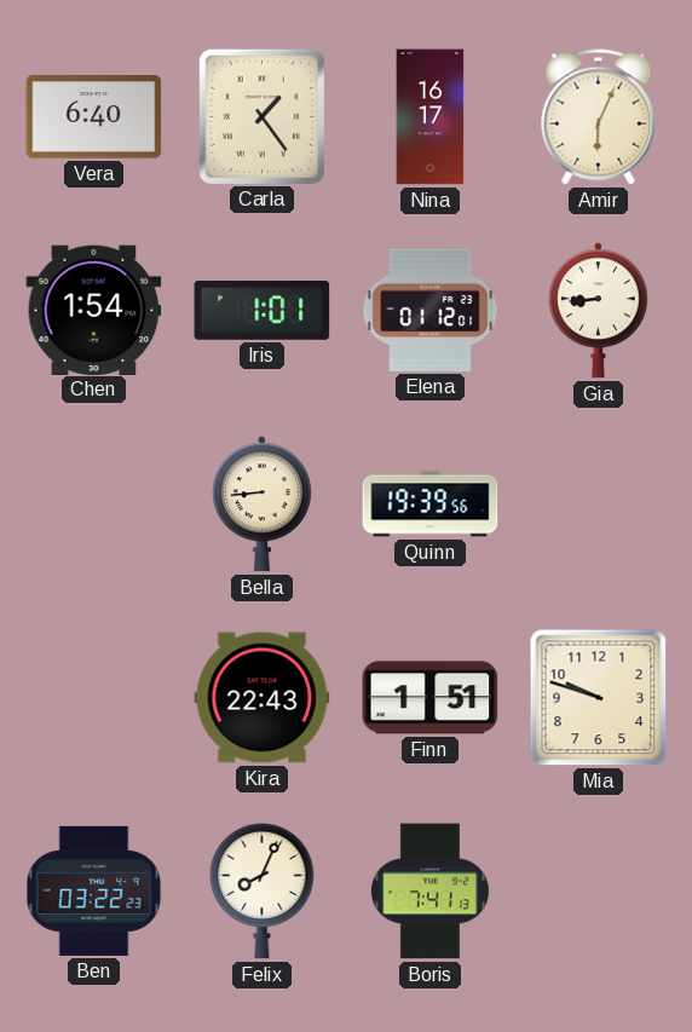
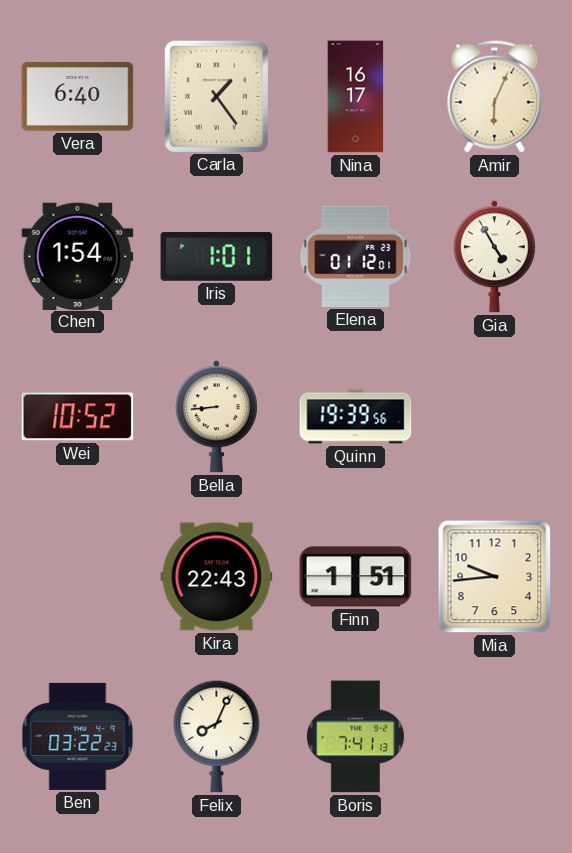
Gia: 8:44 -> 4:55
Wei: none -> 10:52
Mia: 9:48 -> 9:44
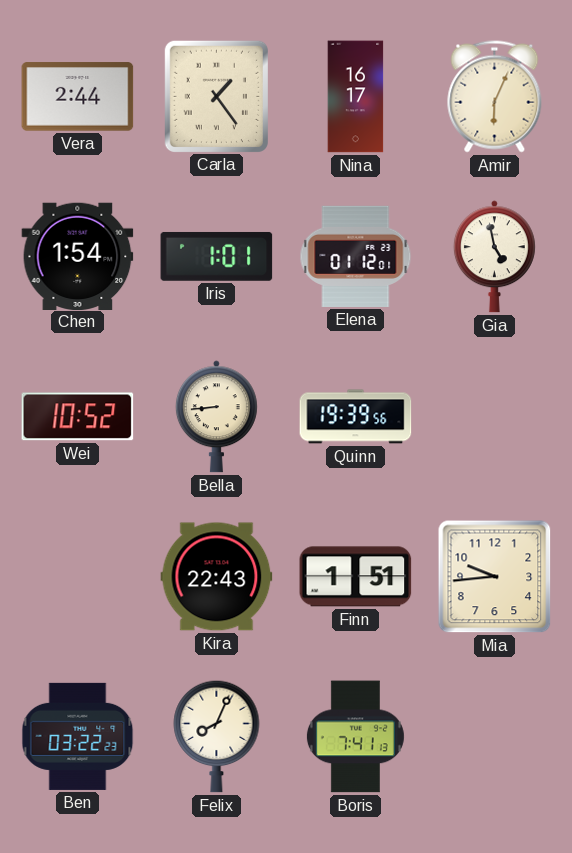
Vera: 6:40 -> 2:44
Gia: 4:55 -> 4:58
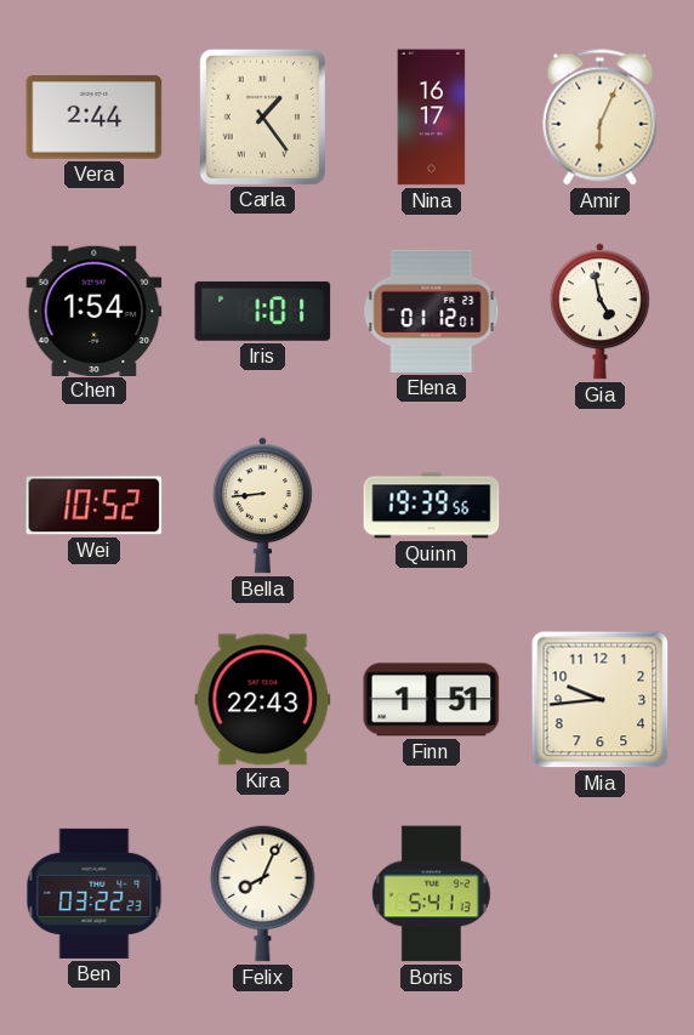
Boris: 7:41 -> 5:41
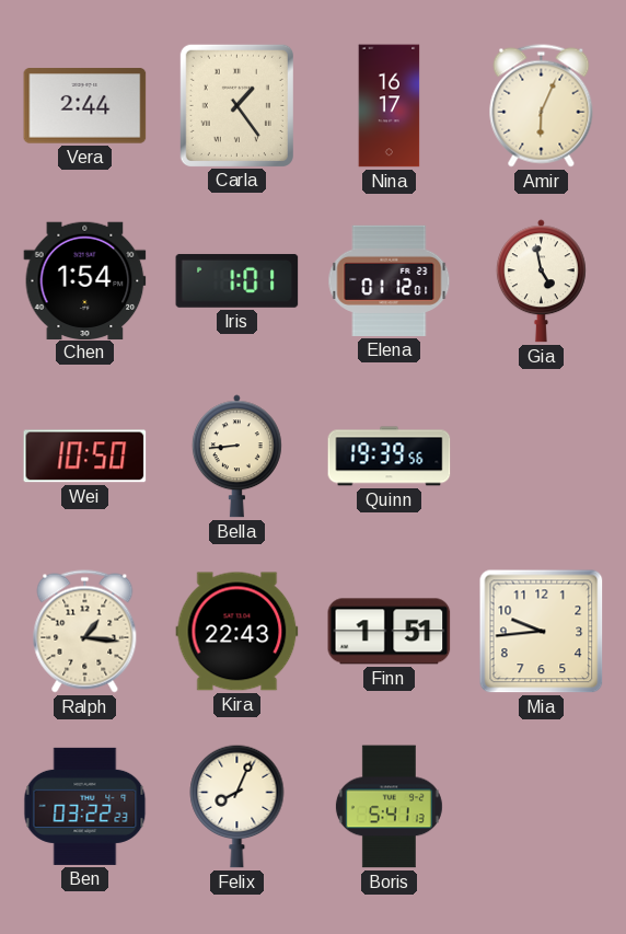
Wei: 10:52 -> 10:50
Ralph: none -> 1:16
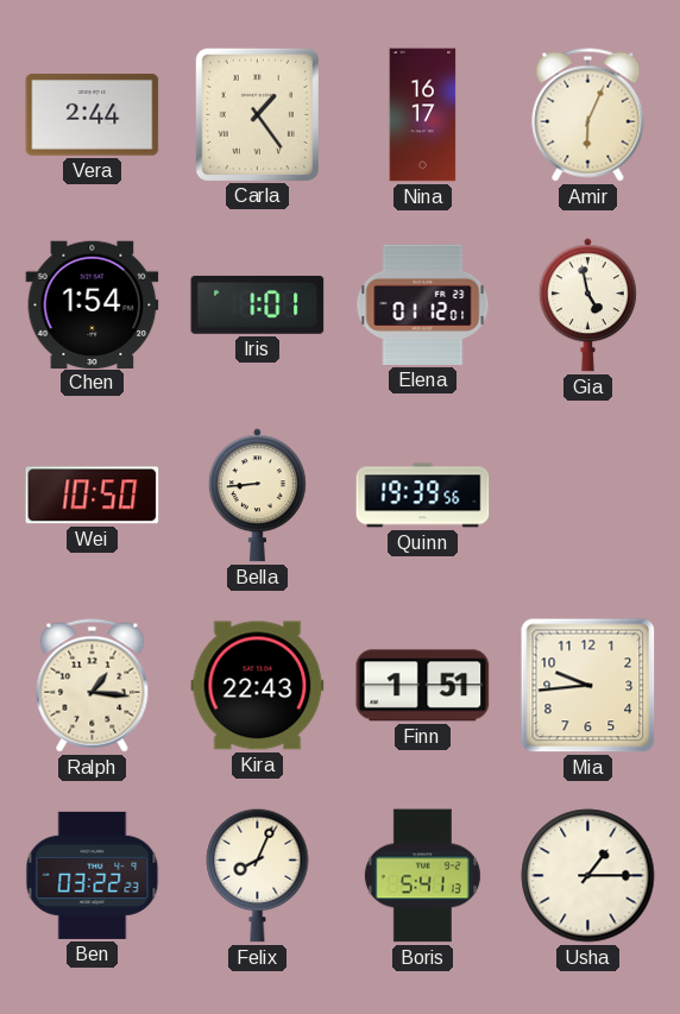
Usha: none -> 1:15
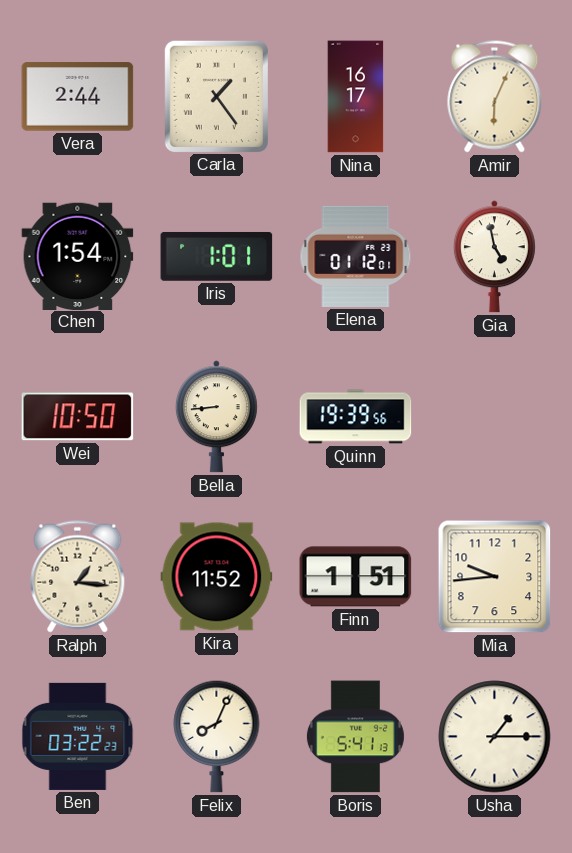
Kira: 22:43 -> 11:52
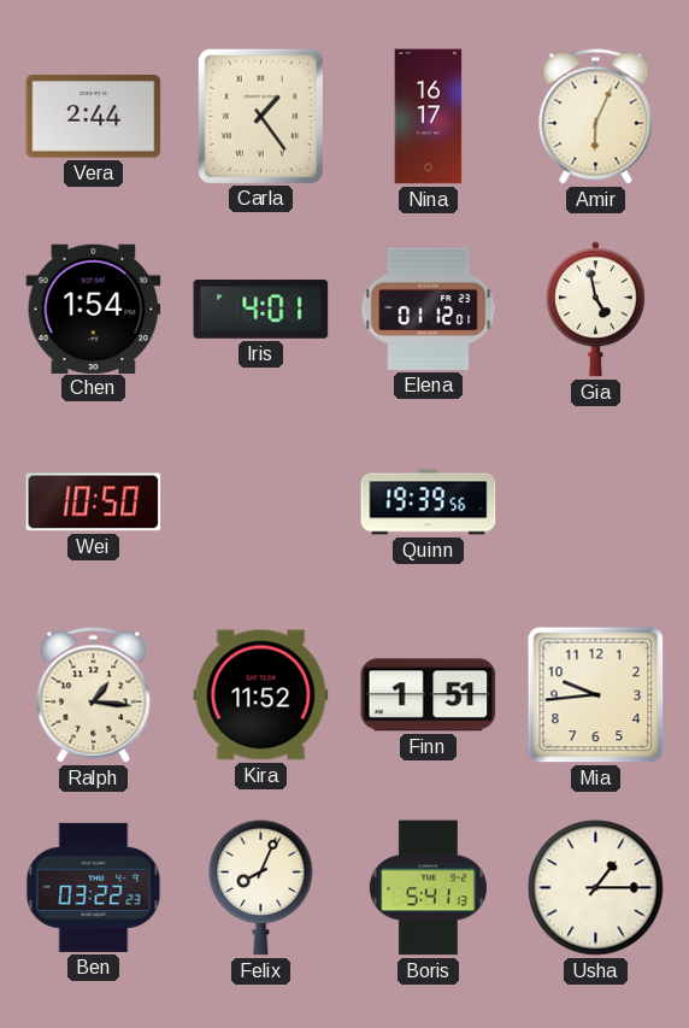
Iris: 1:01 -> 4:01
Bella: 8:44 -> none
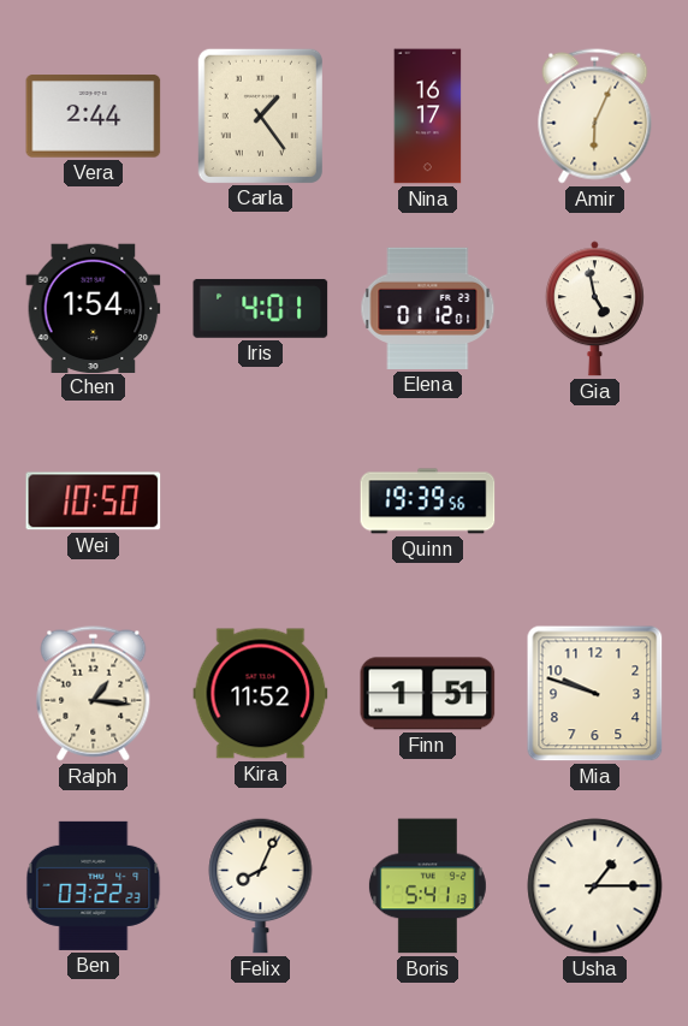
Mia: 9:44 -> 9:48
